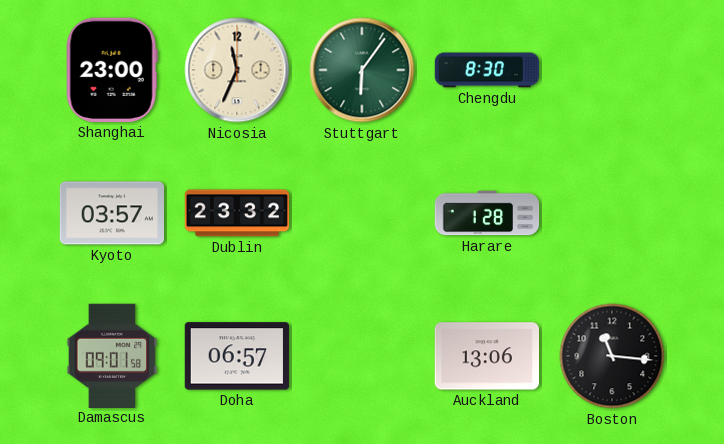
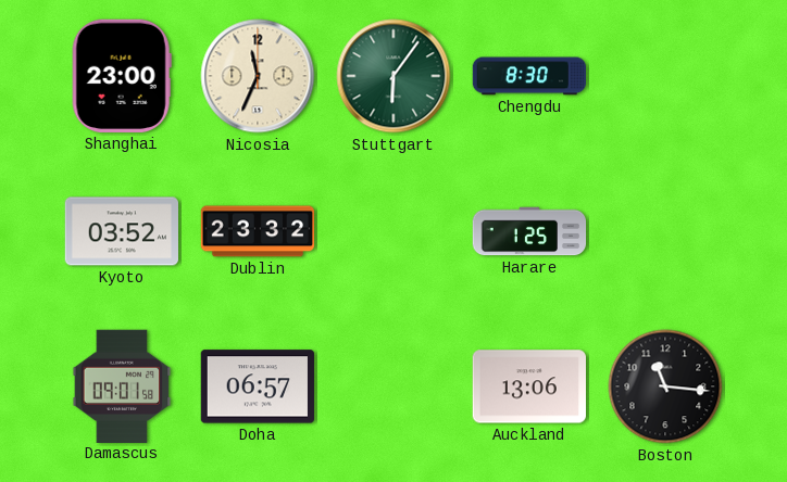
Kyoto: 03:57 -> 03:52
Harare: 1:28 -> 1:25
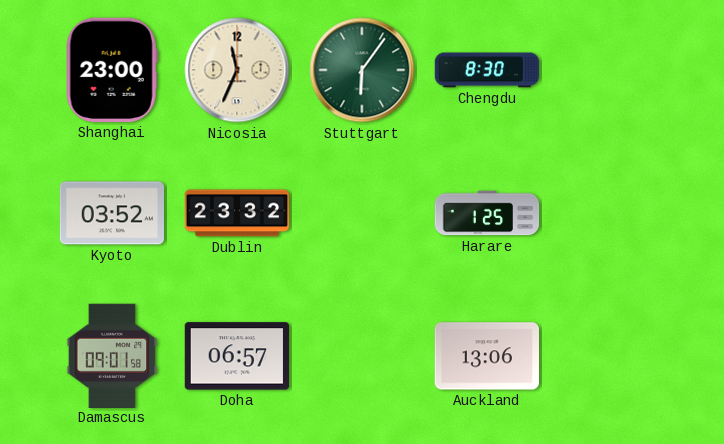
Boston: 11:16 -> none
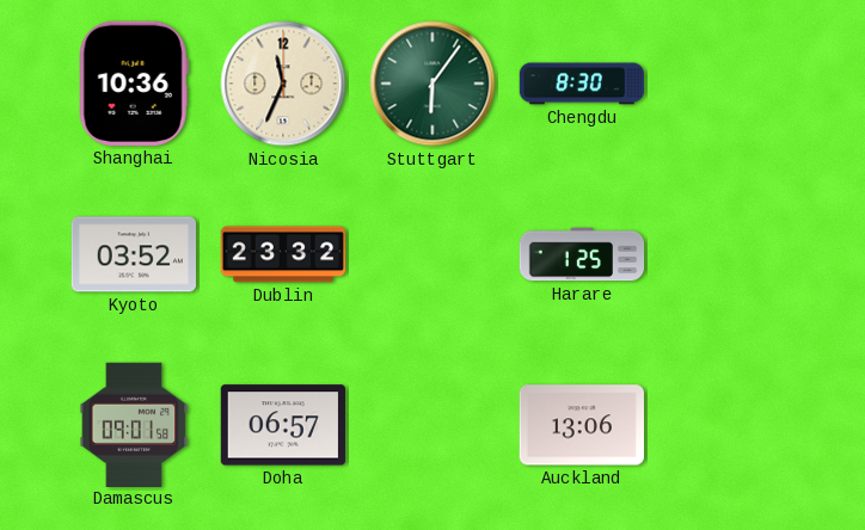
Shanghai: 23:00 -> 10:36
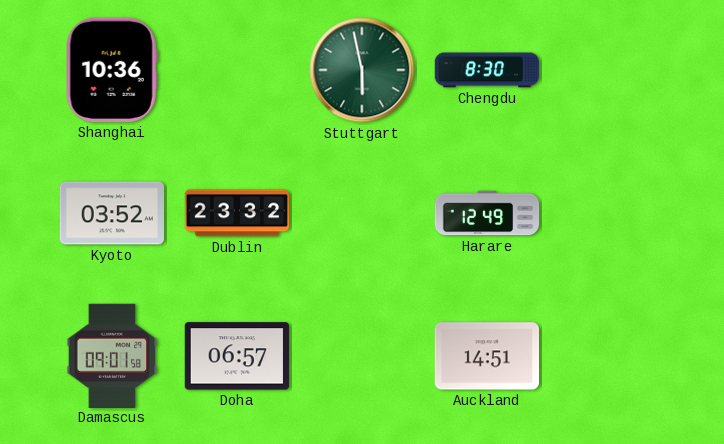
Nicosia: 11:34 -> none
Stuttgart: 6:06 -> 5:58
Harare: 1:25 -> 12:49
Auckland: 13:06 -> 14:51
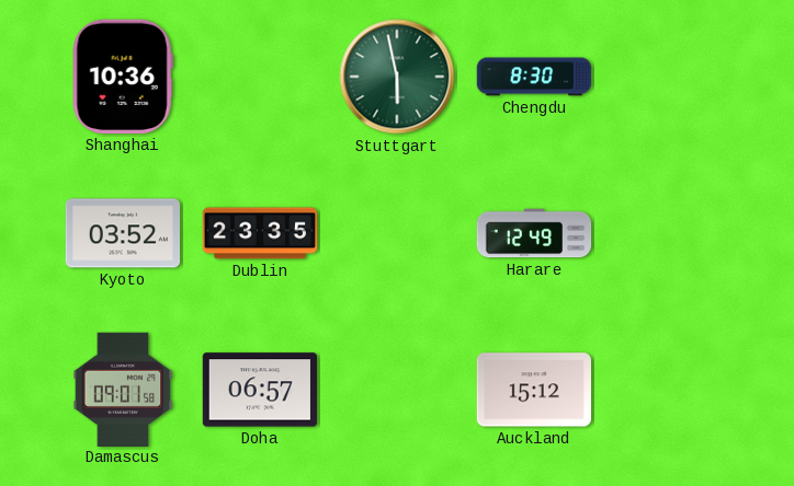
Dublin: 23:32 -> 23:35
Auckland: 14:51 -> 15:12
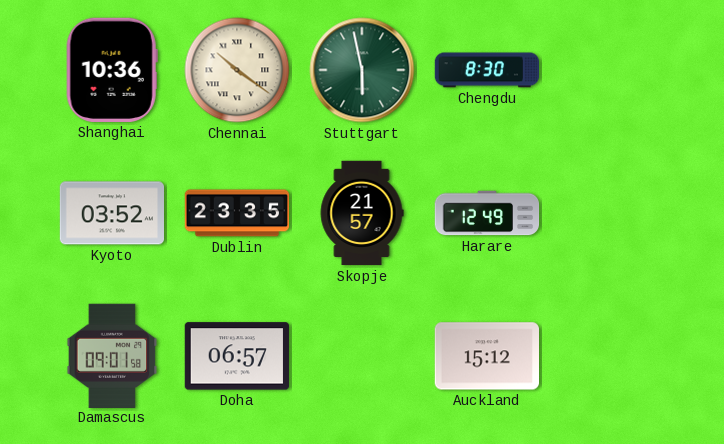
Chennai: none -> 10:21
Skopje: none -> 21:57
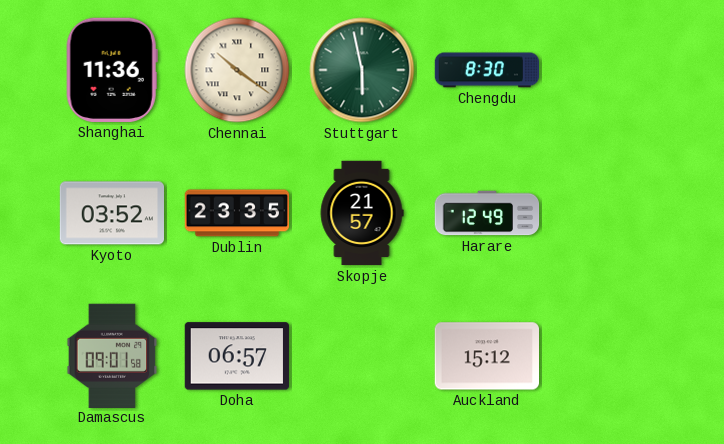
Shanghai: 10:36 -> 11:36
